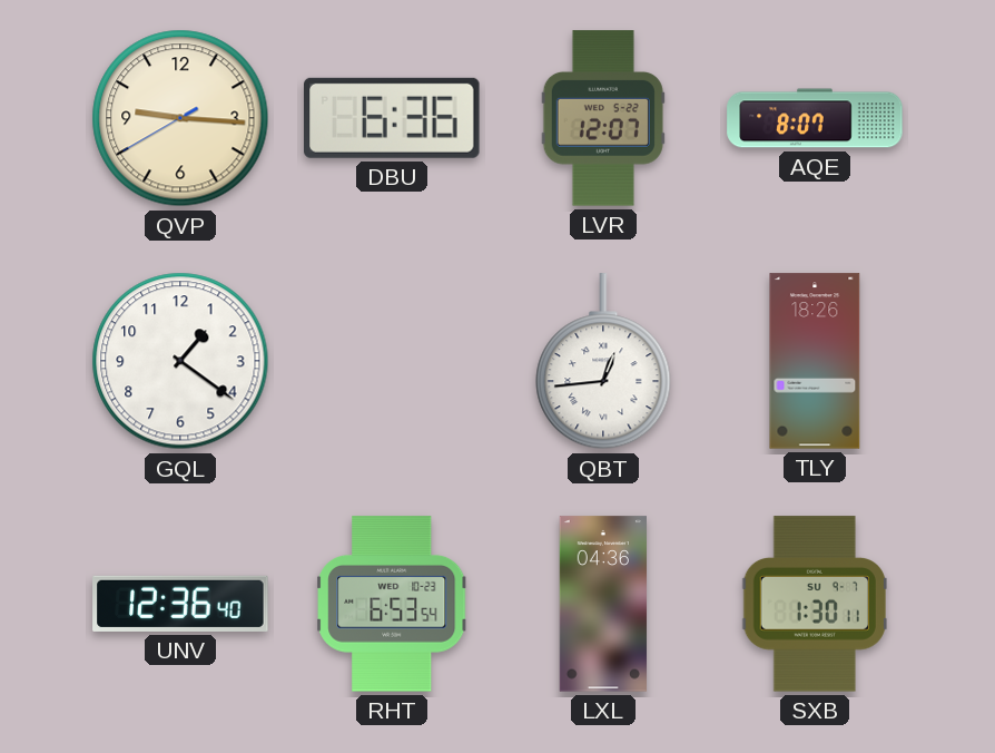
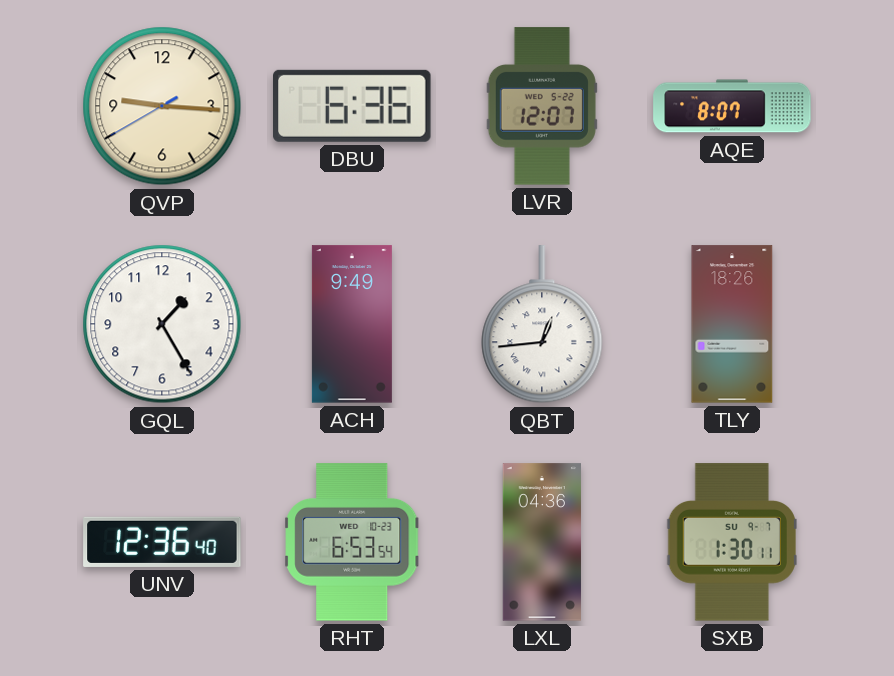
GQL: 1:21 -> 1:25
ACH: none -> 9:49
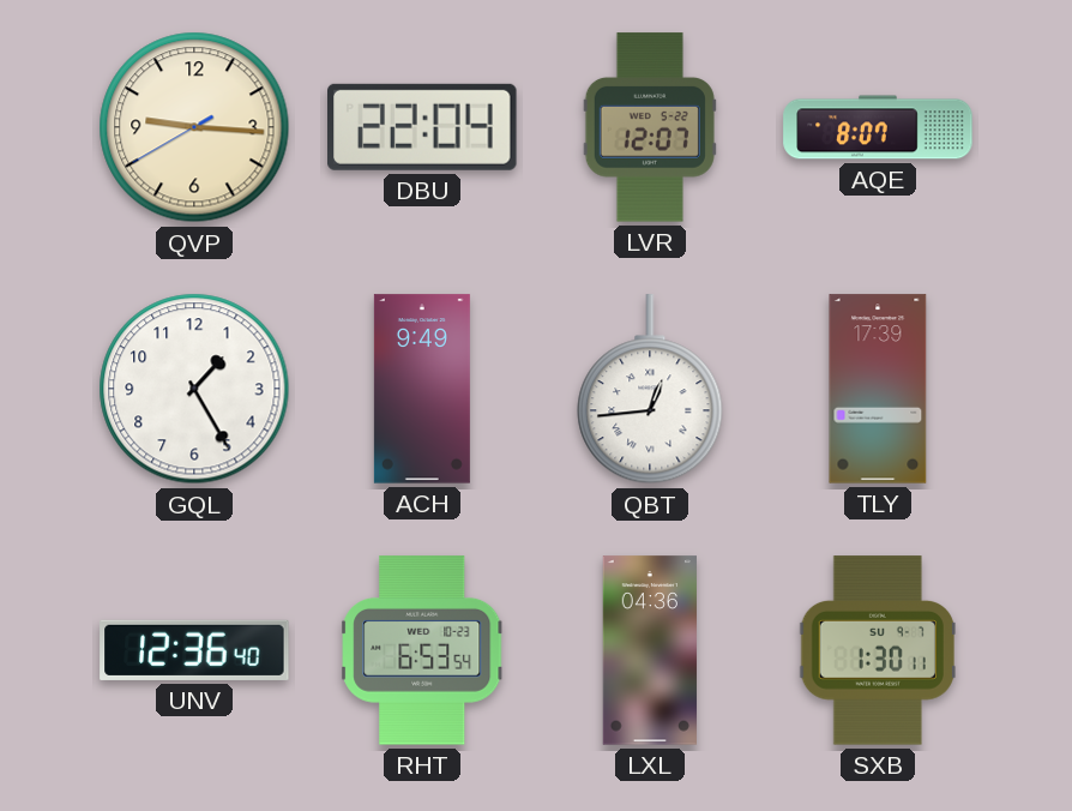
DBU: 6:36 -> 22:04
TLY: 18:26 -> 17:39
